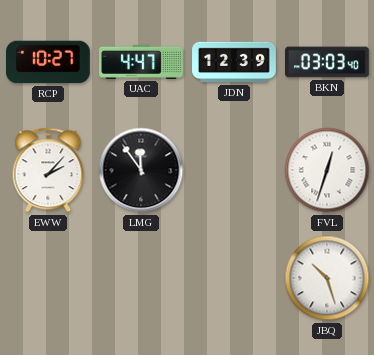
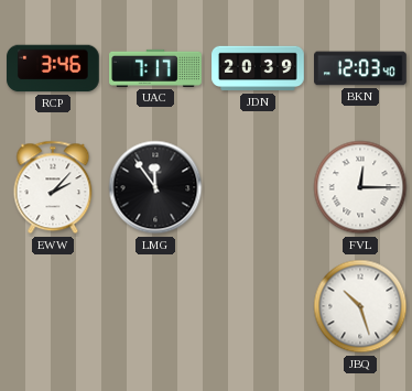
RCP: 10:27 -> 3:46
UAC: 4:47 -> 7:17
JDN: 12:39 -> 20:39
BKN: 03:03 -> 12:03
FVL: 12:33 -> 12:15
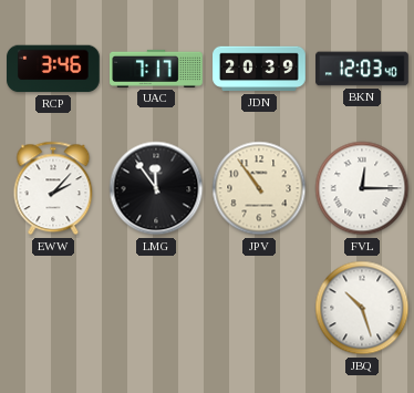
JPV: none -> 10:54
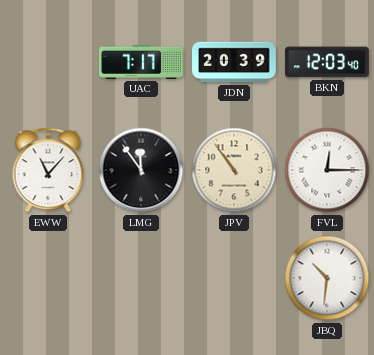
RCP: 3:46 -> none
EWW: 2:07 -> 11:07
JBQ: 10:27 -> 10:31
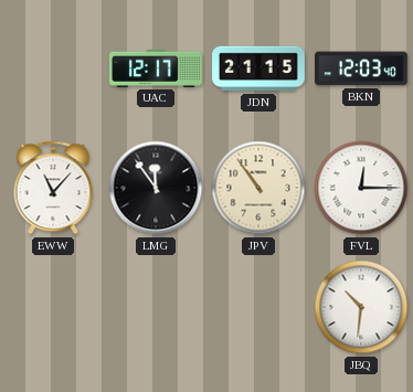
UAC: 7:17 -> 12:17
JDN: 20:39 -> 21:15
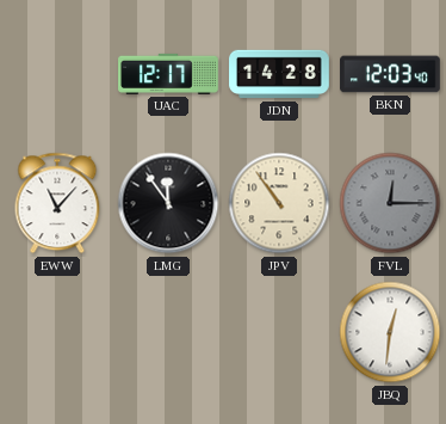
JDN: 21:15 -> 14:28
FVL dial: white -> grey
JBQ: 10:31 -> 12:31
